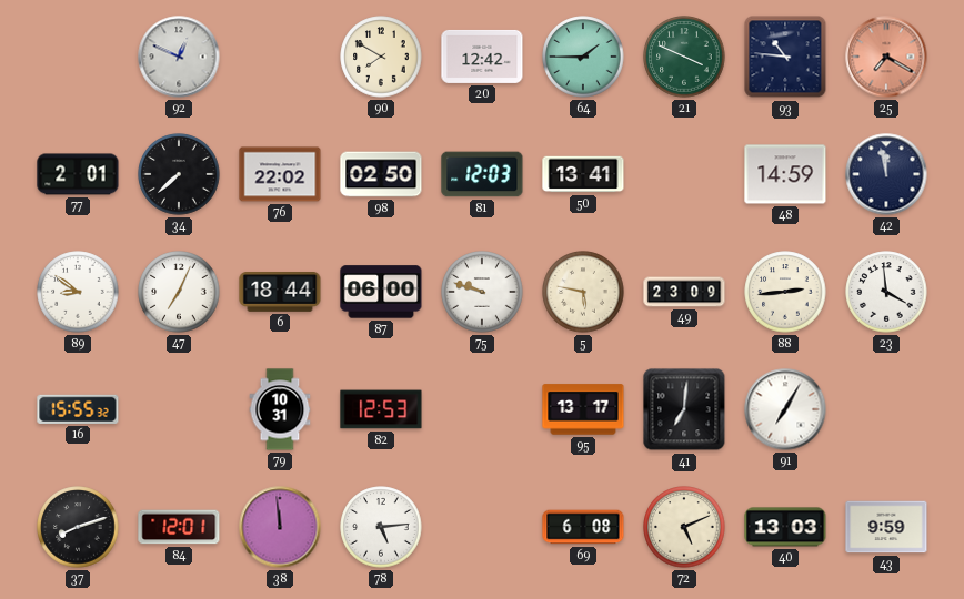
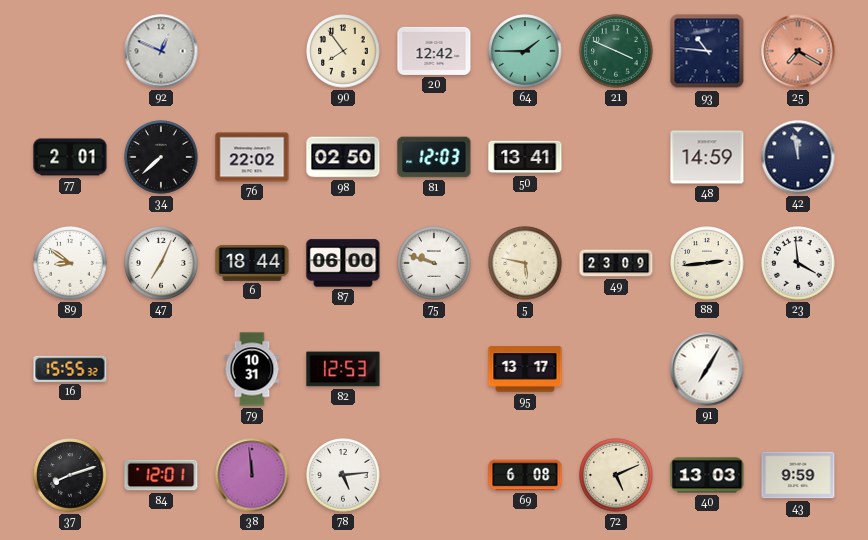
90: 7:50 -> 7:54
41: 7:01 -> none
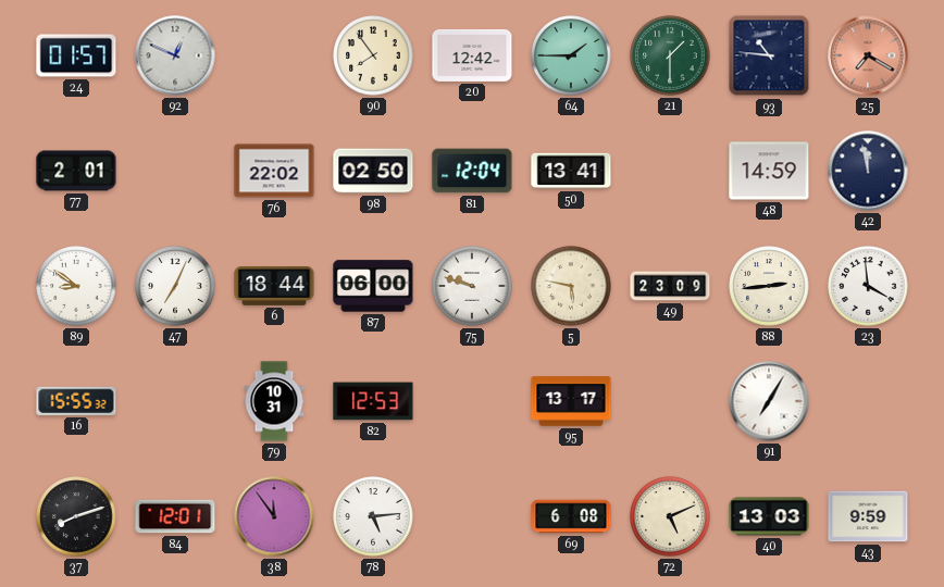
24: none -> 01:57
21: 3:49 -> 1:30
34: 7:38 -> none
81: 12:03 -> 12:04
38: 11:59 -> 11:54
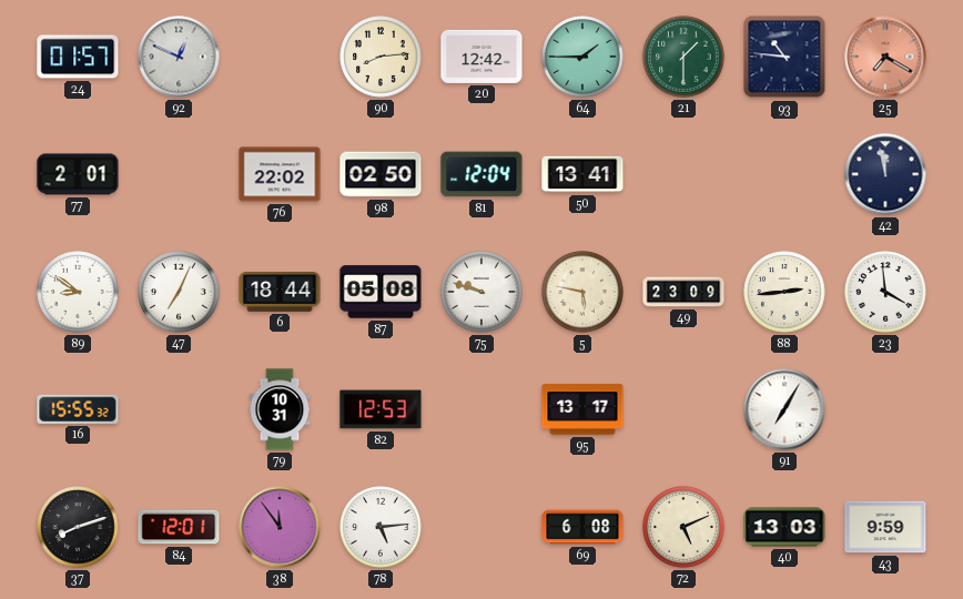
90: 7:54 -> 8:14
48: 14:59 -> none
87: 06:00 -> 05:08
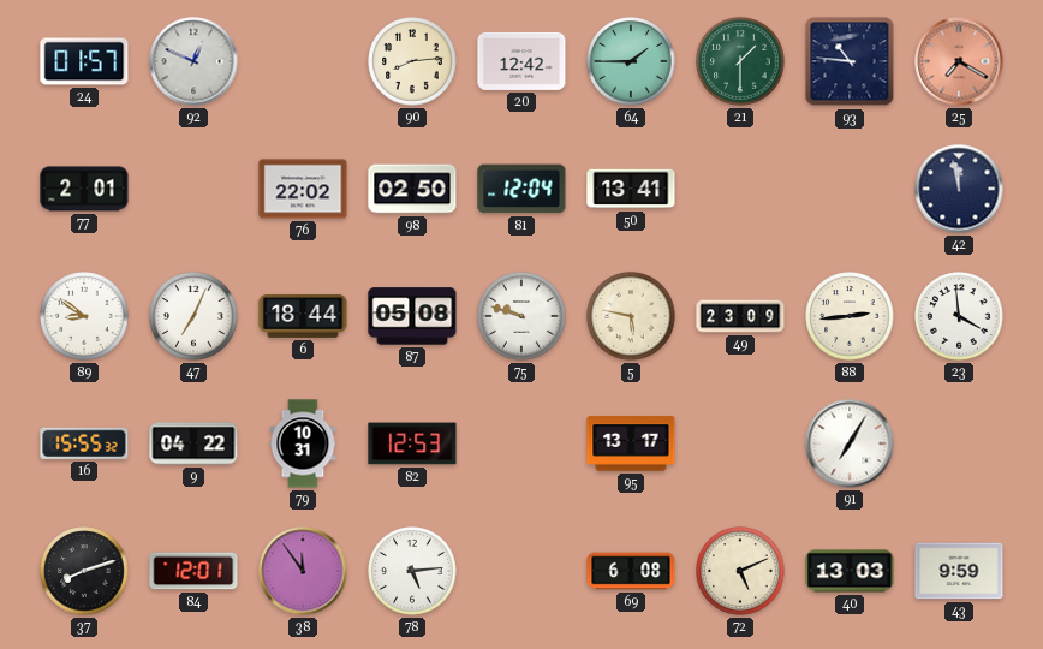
9: none -> 04:22
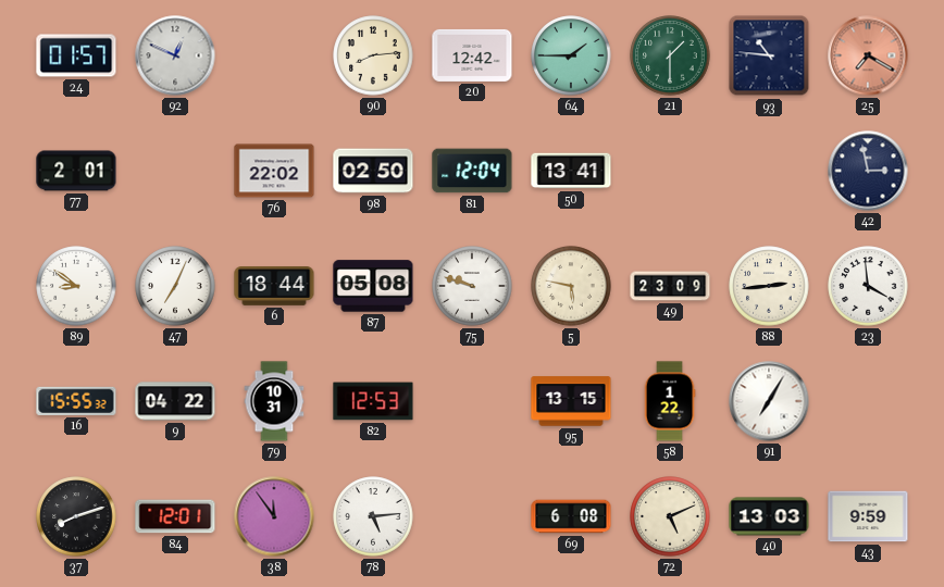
42: 11:58 -> 2:58
95: 13:17 -> 13:15
58: none -> 1:22
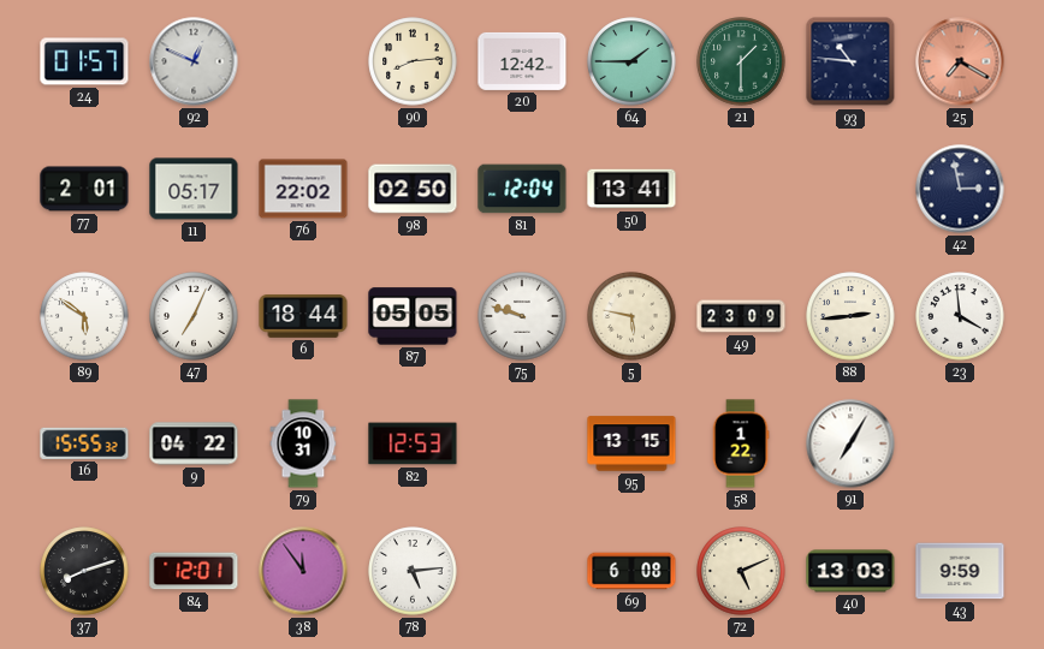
11: none -> 05:17
89: 8:51 -> 5:51
87: 05:08 -> 05:05
